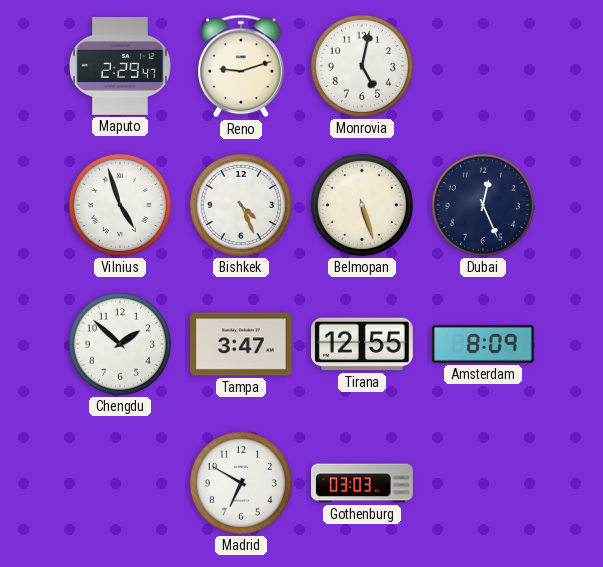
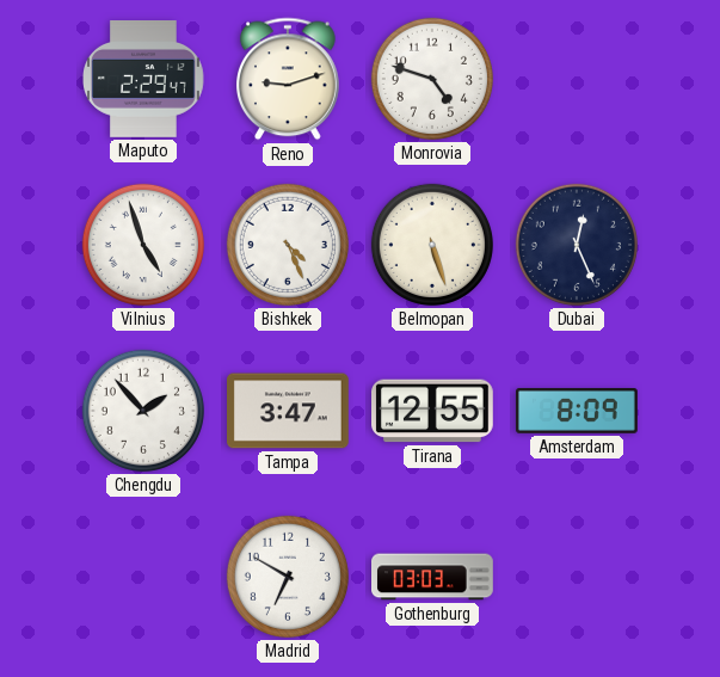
Monrovia: 5:02 -> 4:48
Chengdu: 1:52 -> 1:53
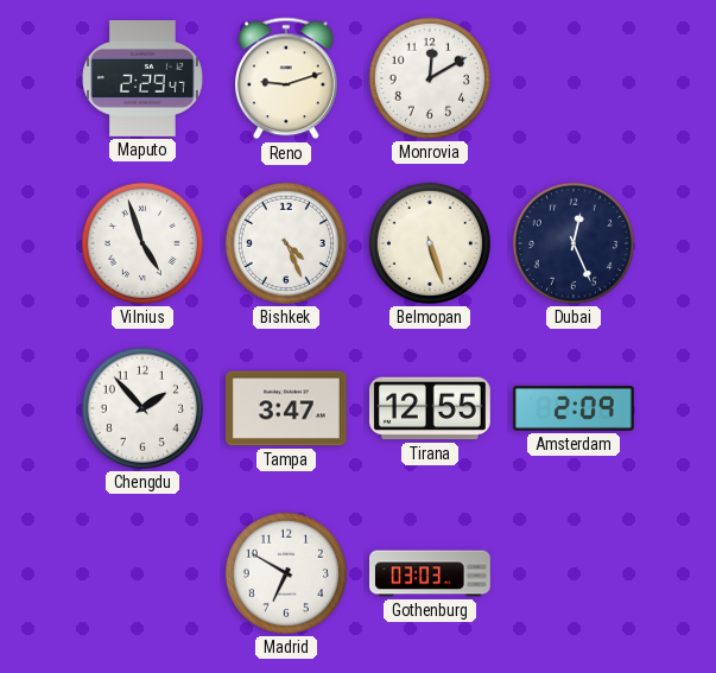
Monrovia: 4:48 -> 12:10
Amsterdam: 8:09 -> 2:09
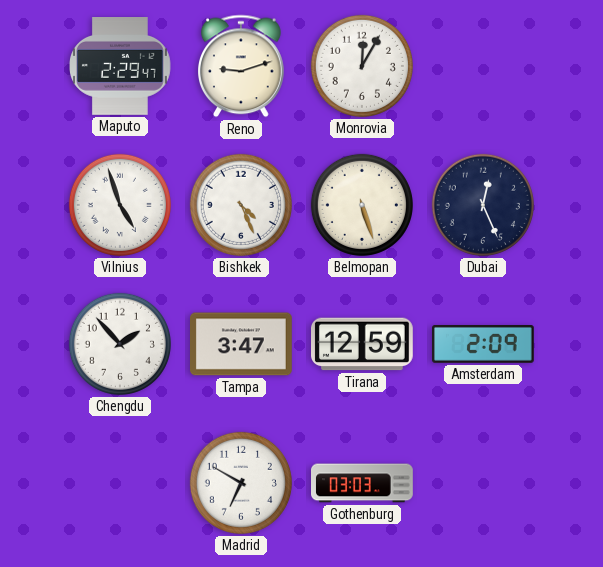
Monrovia: 12:10 -> 12:05
Tirana: 12:55 -> 12:59
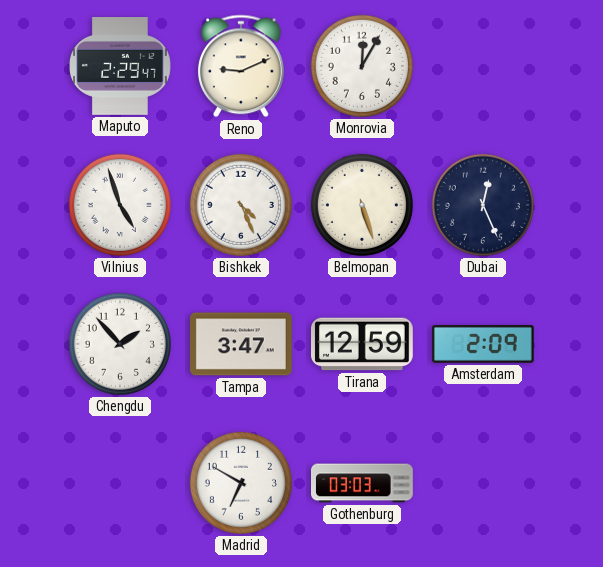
Reno: 9:12 -> 9:11
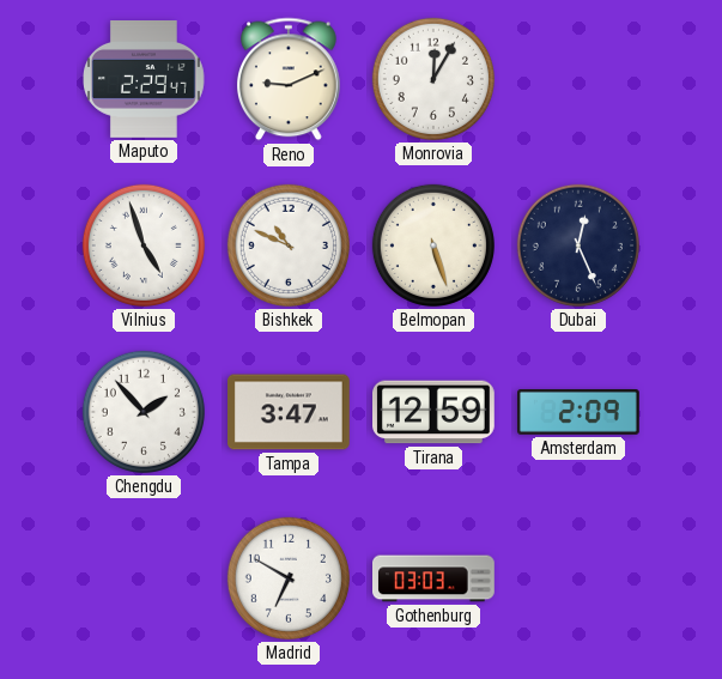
Bishkek: 4:26 -> 10:49
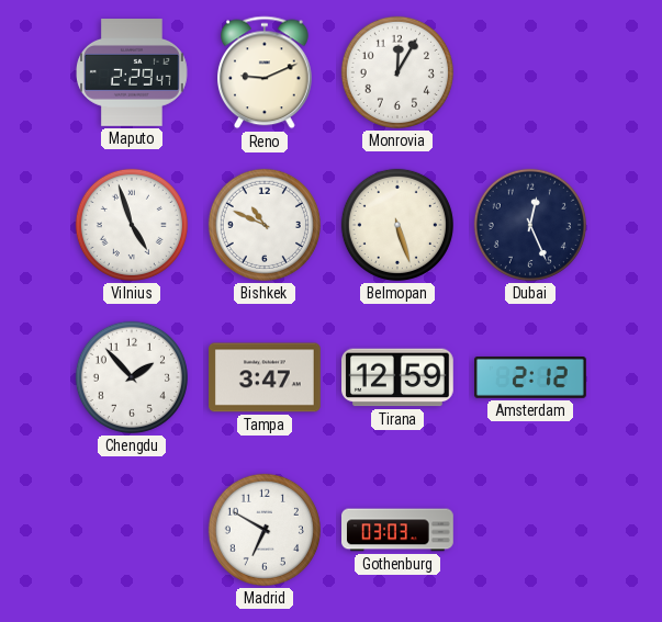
Amsterdam: 2:09 -> 2:12
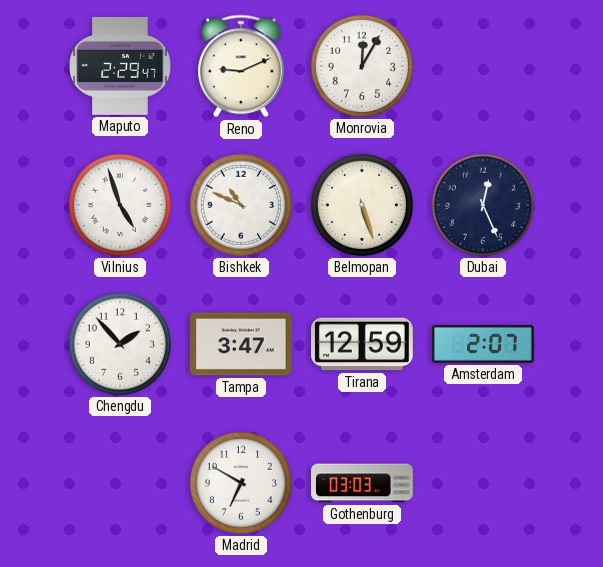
Amsterdam: 2:12 -> 2:07
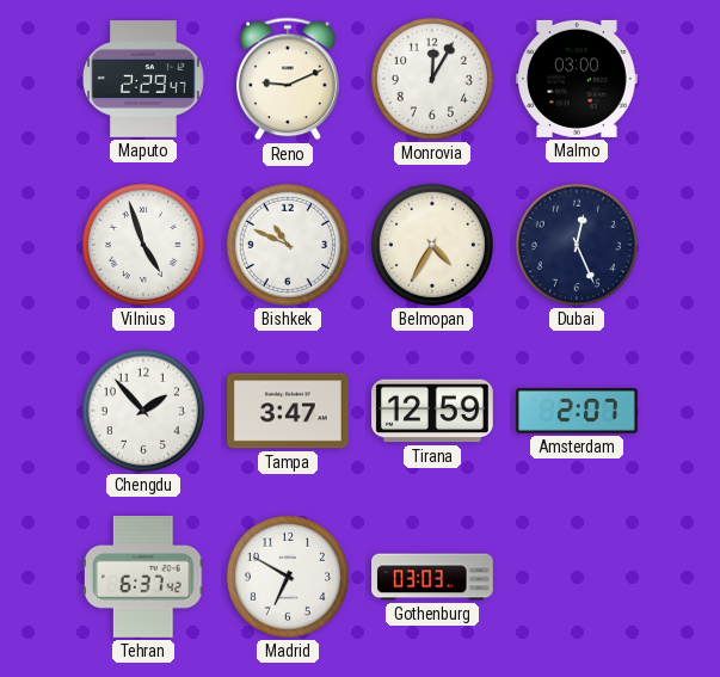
Malmo: none -> 03:00
Belmopan: 5:27 -> 4:35
Tehran: none -> 6:37
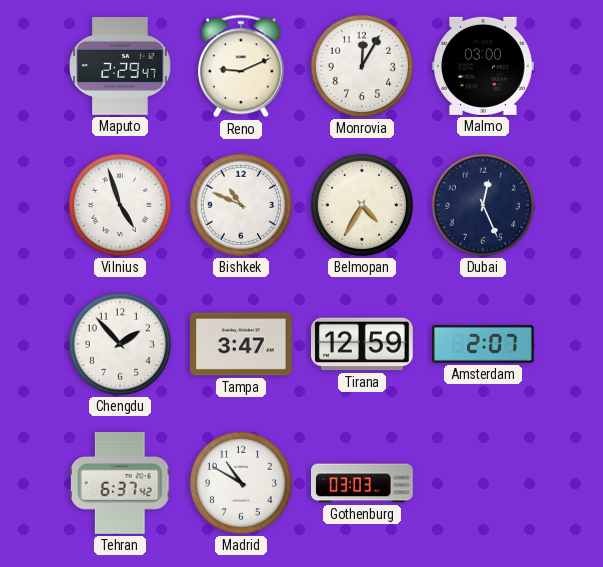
Madrid: 6:50 -> 10:50
